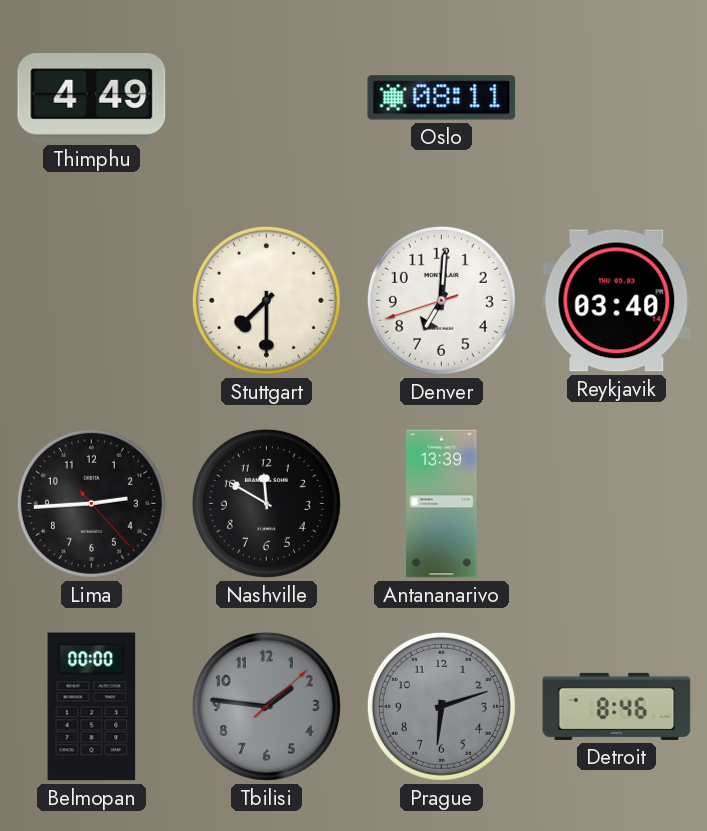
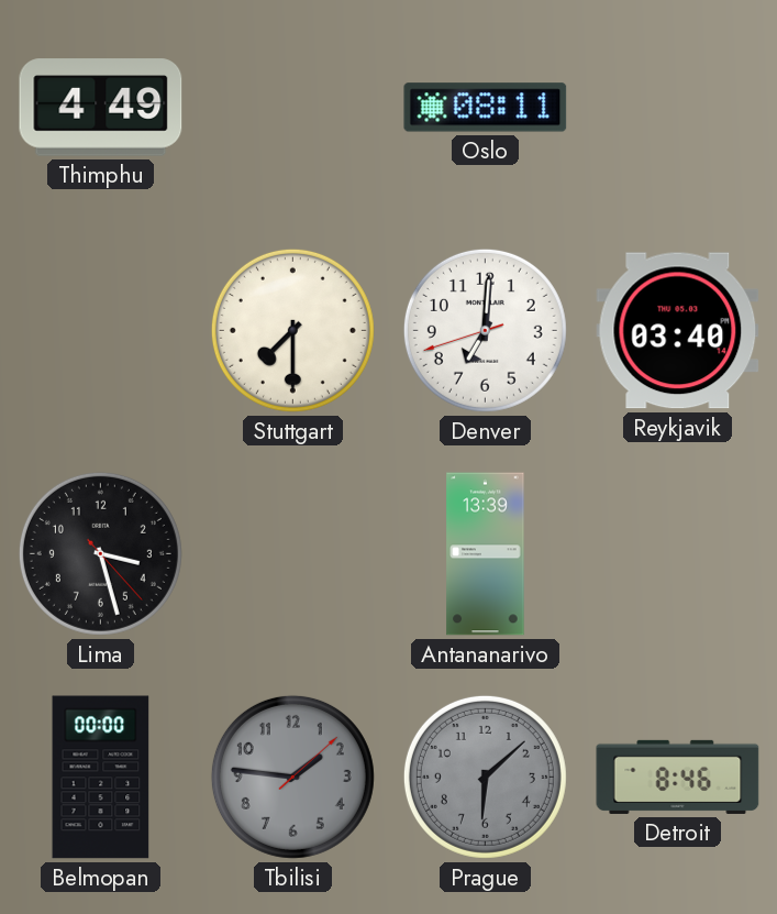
Lima: 2:44 -> 3:27
Nashville: 11:50 -> none
Prague: 6:12 -> 6:08
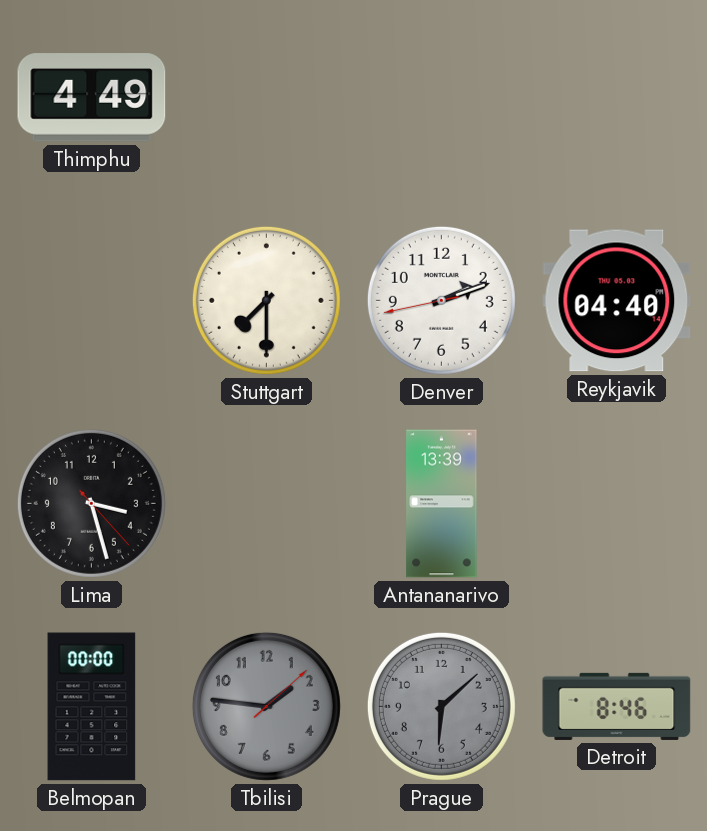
Oslo: 08:11 -> none
Denver: 7:00 -> 2:11
Reykjavik: 03:40 -> 04:40
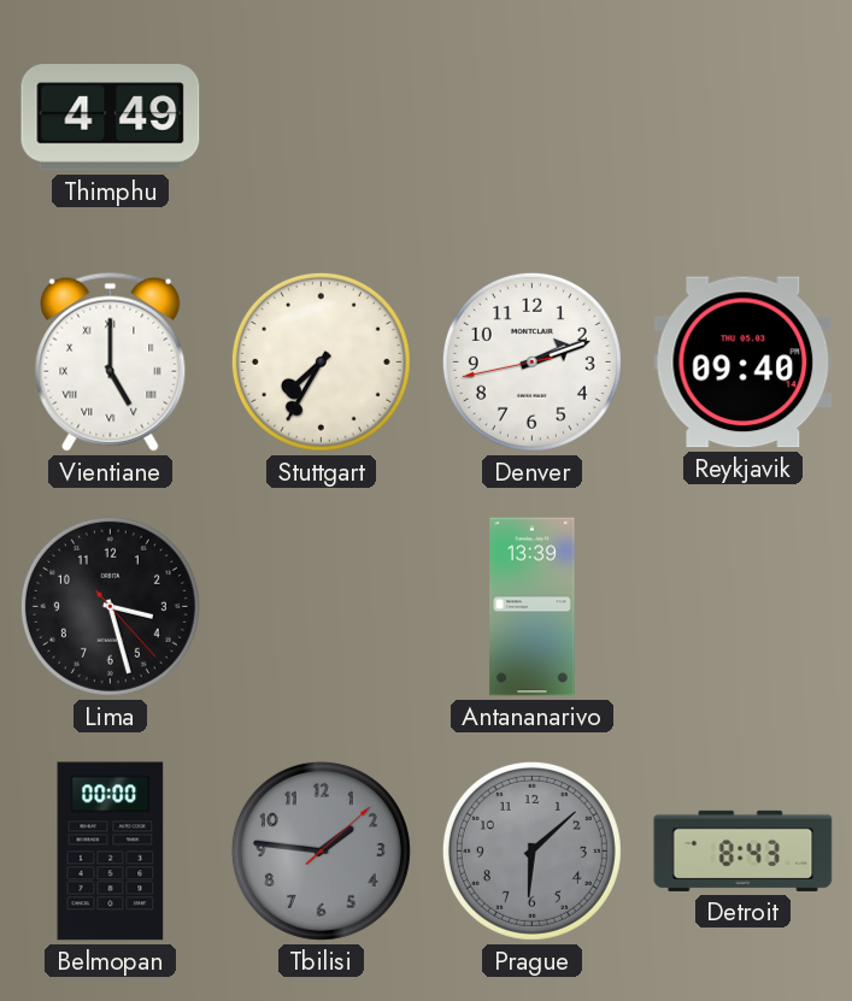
Vientiane: none -> 5:00
Stuttgart: 7:30 -> 7:35
Reykjavik: 04:40 -> 09:40
Detroit: 8:46 -> 8:43
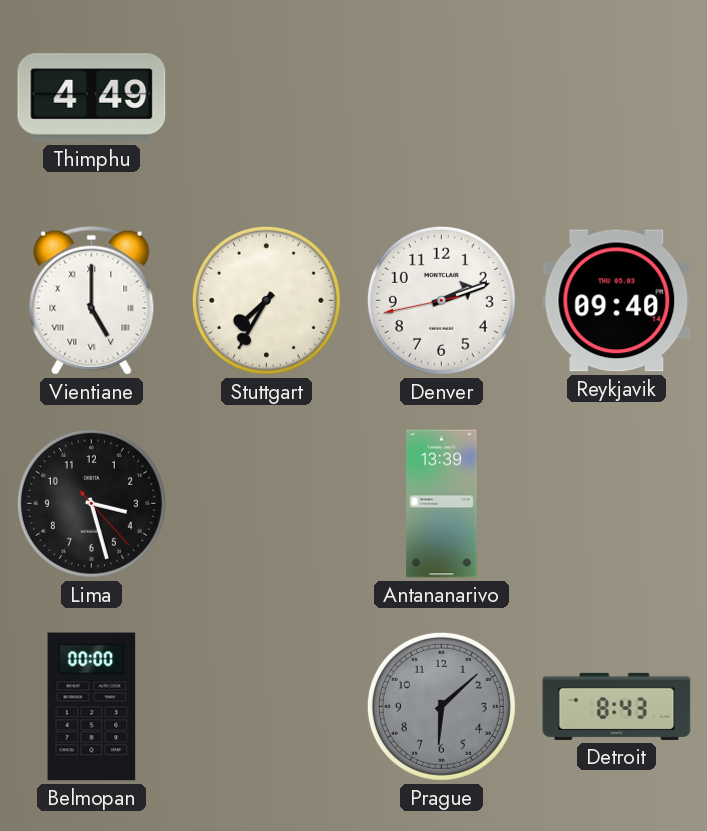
Tbilisi: 1:46 -> none
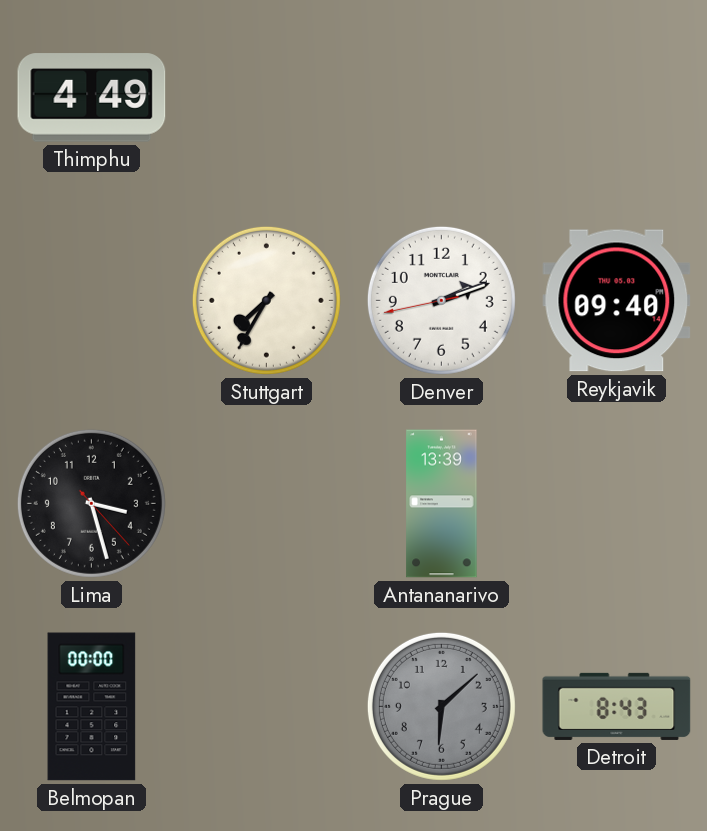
Vientiane: 5:00 -> none
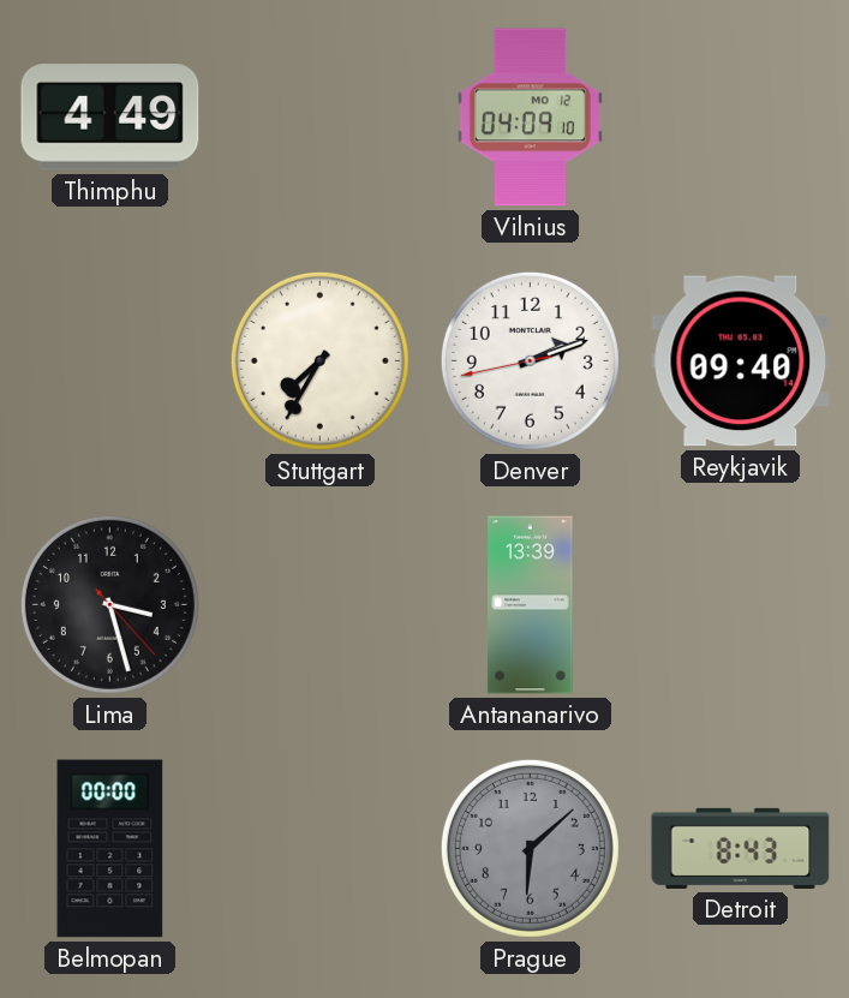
Vilnius: none -> 04:09
